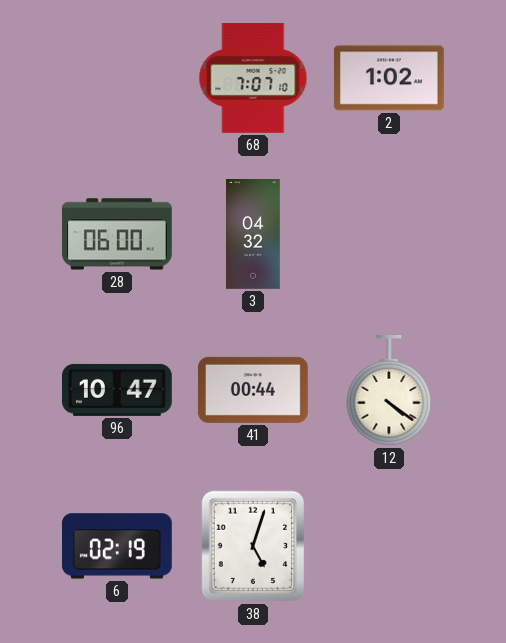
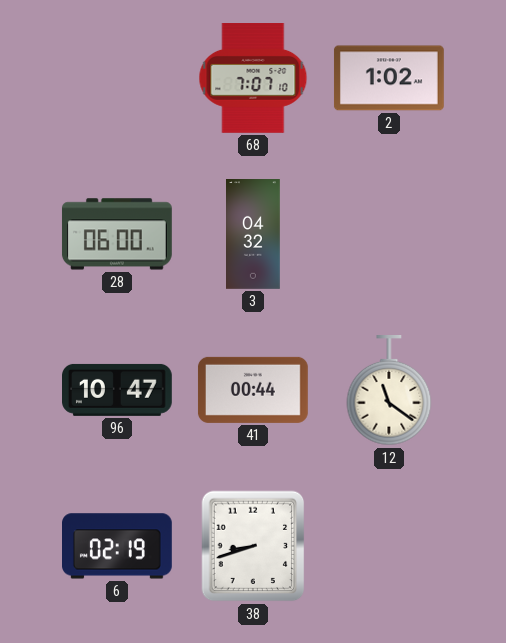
12: 4:21 -> 11:21
38: 5:03 -> 8:42
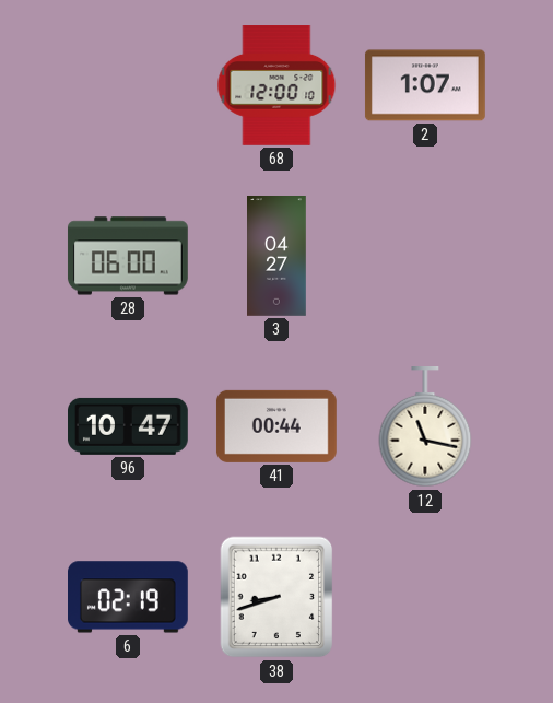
68: 7:07 -> 12:00
2: 1:02 -> 1:07
3: 04:32 -> 04:27
12: 11:21 -> 11:17
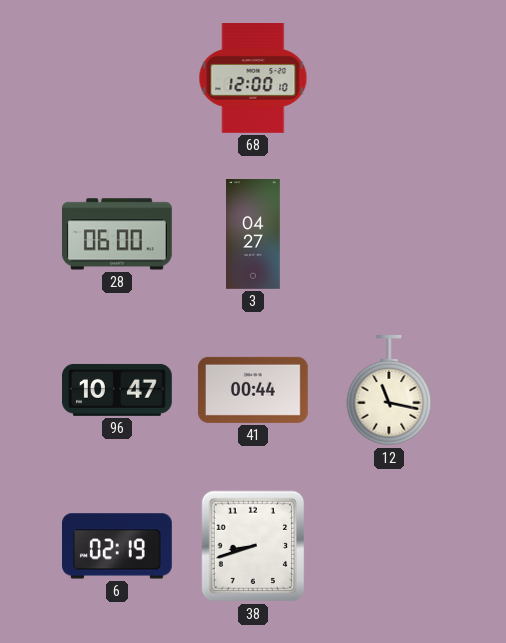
2: 1:07 -> none
